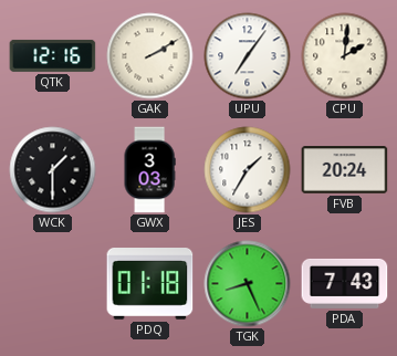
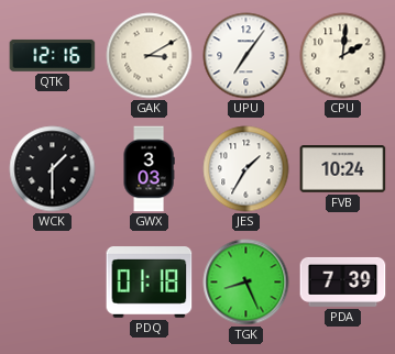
GAK: 2:10 -> 3:10
FVB: 20:24 -> 10:24
PDA: 7:43 -> 7:39
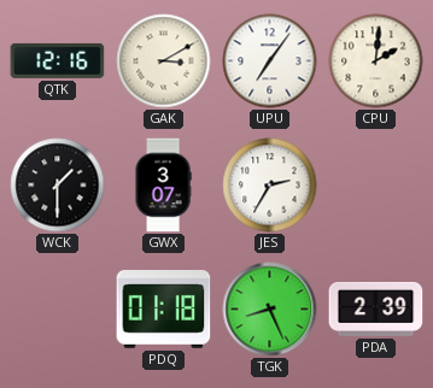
GWX: 3:03 -> 3:07
JES: 1:35 -> 2:35
FVB: 10:24 -> none
PDA: 7:39 -> 2:39
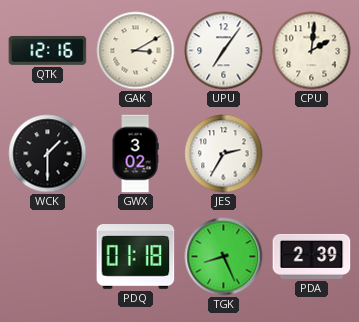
GWX: 3:07 -> 3:02
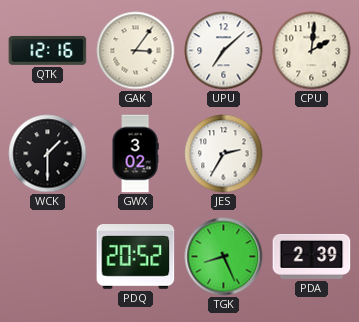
GAK: 3:10 -> 3:06
UPU: 7:06 -> 7:08
PDQ: 01:18 -> 20:52
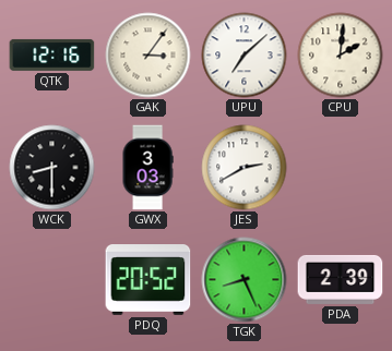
WCK: 1:30 -> 8:30
GWX: 3:02 -> 3:03
JES: 2:35 -> 2:40
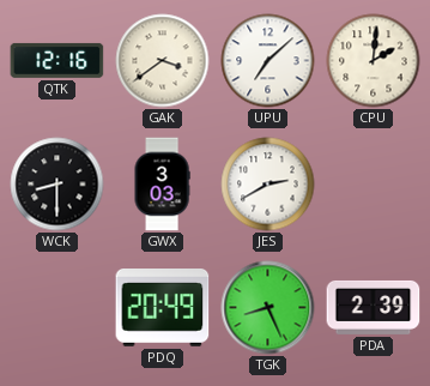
GAK: 3:06 -> 3:39
PDQ: 20:52 -> 20:49
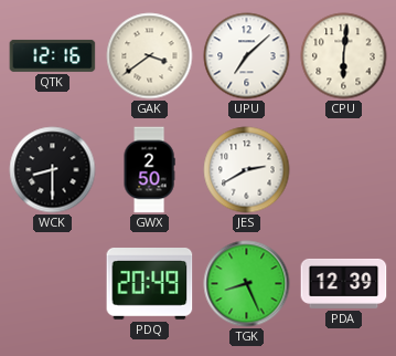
CPU: 2:01 -> 6:01
GWX: 3:03 -> 2:50
PDA: 2:39 -> 12:39
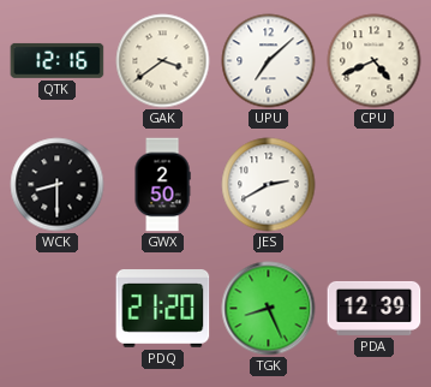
CPU: 6:01 -> 4:41
PDQ: 20:49 -> 21:20
